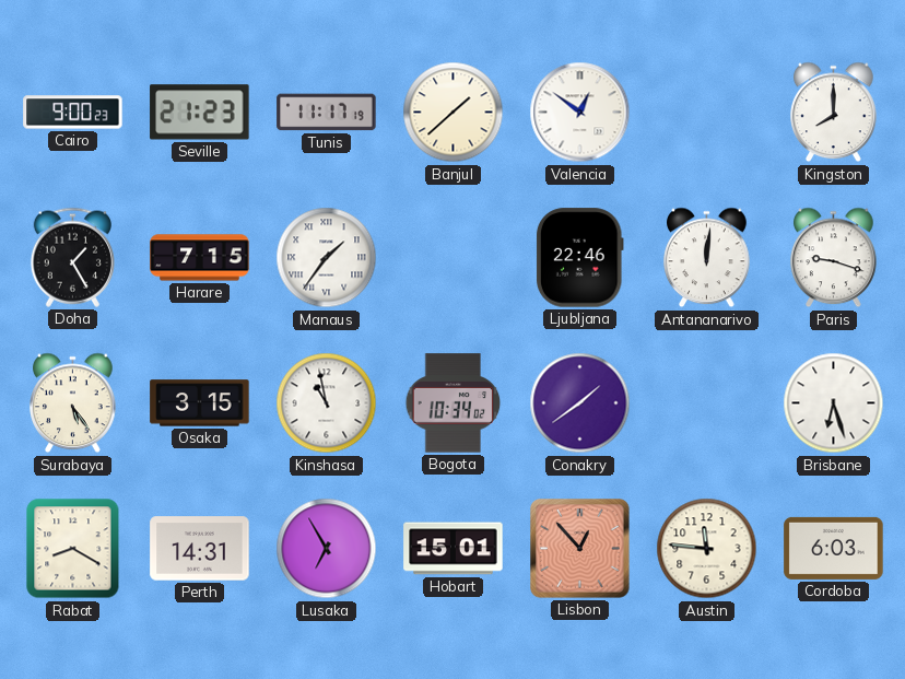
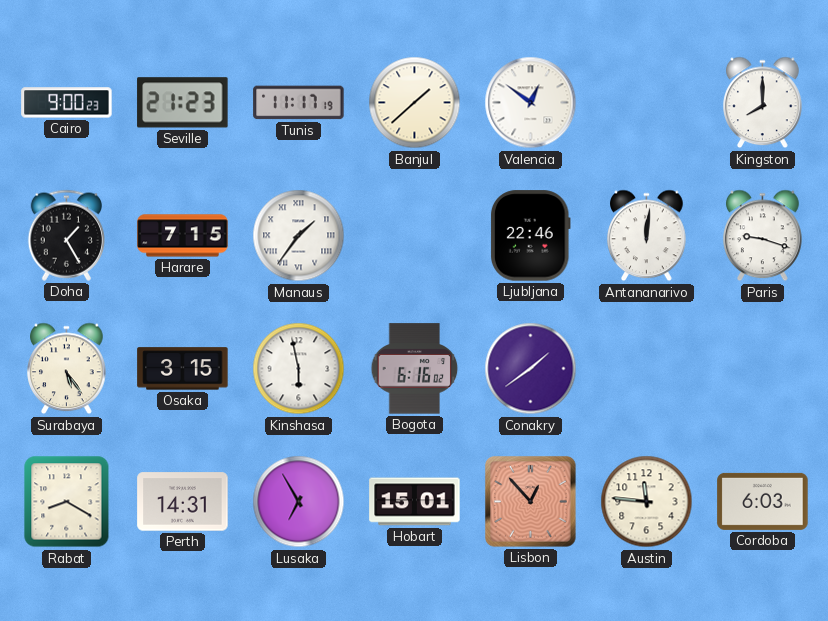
Kinshasa: 10:58 -> 5:58
Bogota: 10:34 -> 6:16
Brisbane: 6:27 -> none
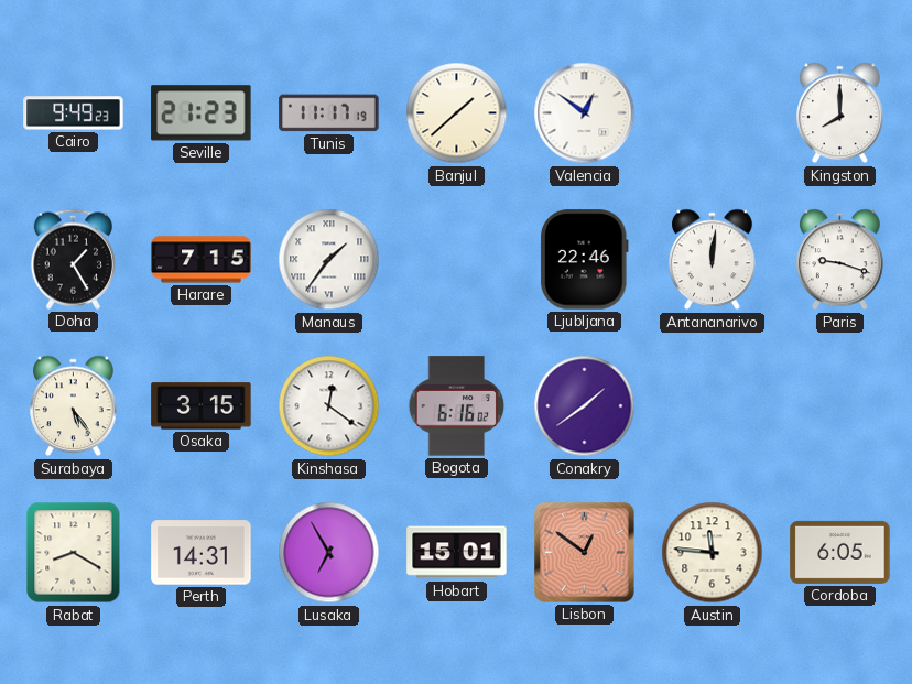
Cairo: 9:00 -> 9:49
Kinshasa: 5:58 -> 12:21
Lisbon: 12:53 -> 12:51
Cordoba: 6:03 -> 6:05
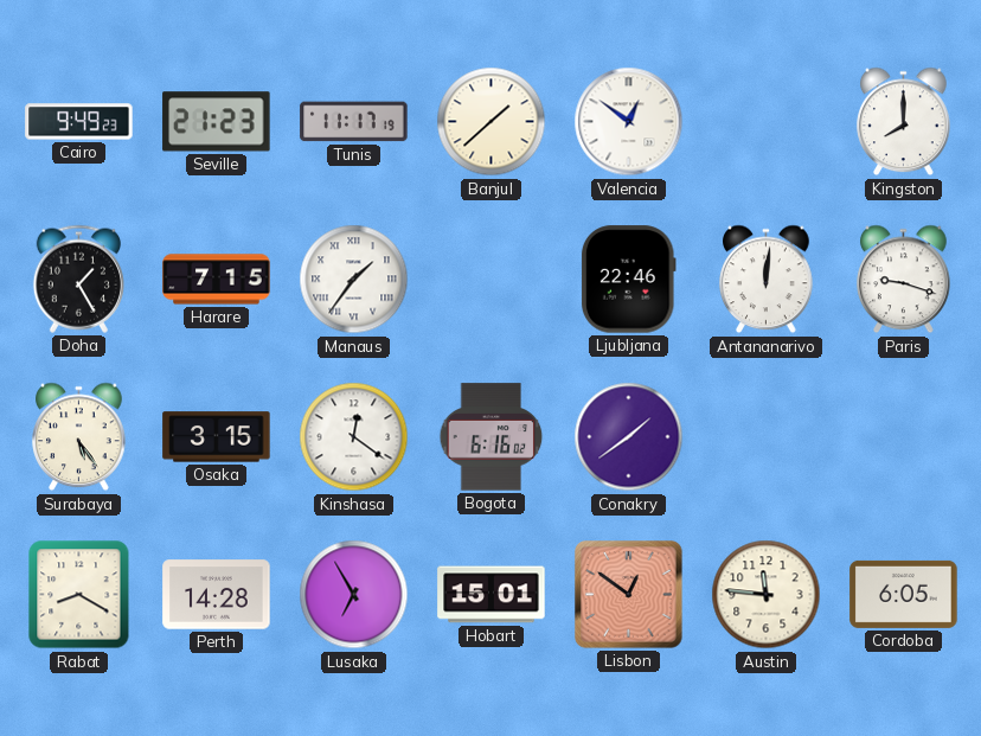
Perth: 14:31 -> 14:28
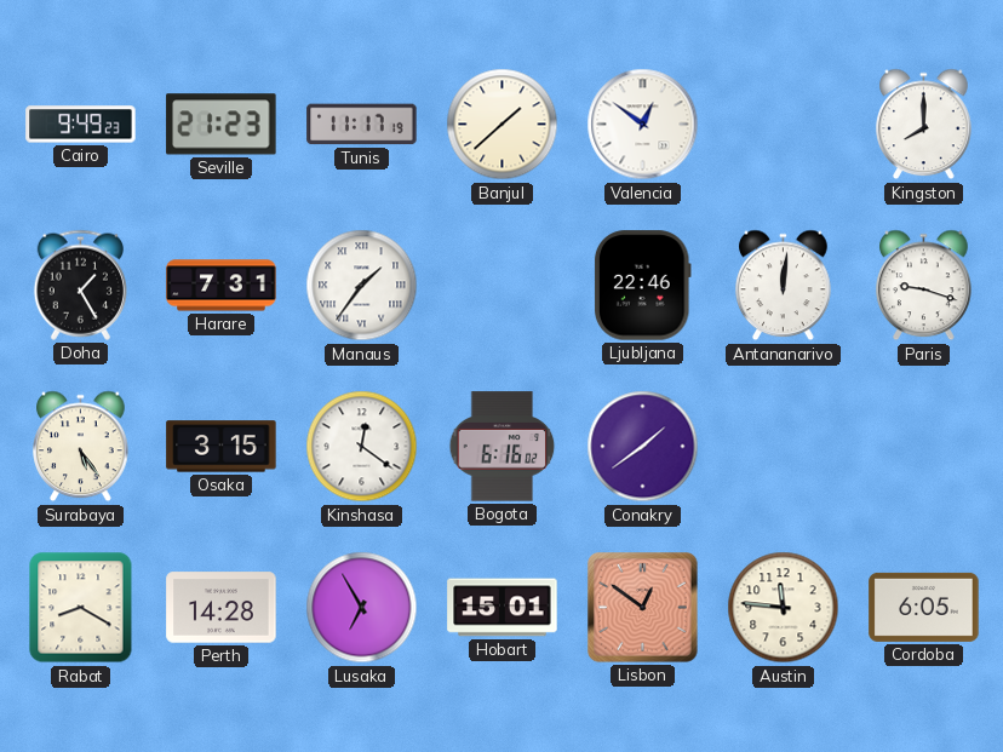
Harare: 7:15 -> 7:31
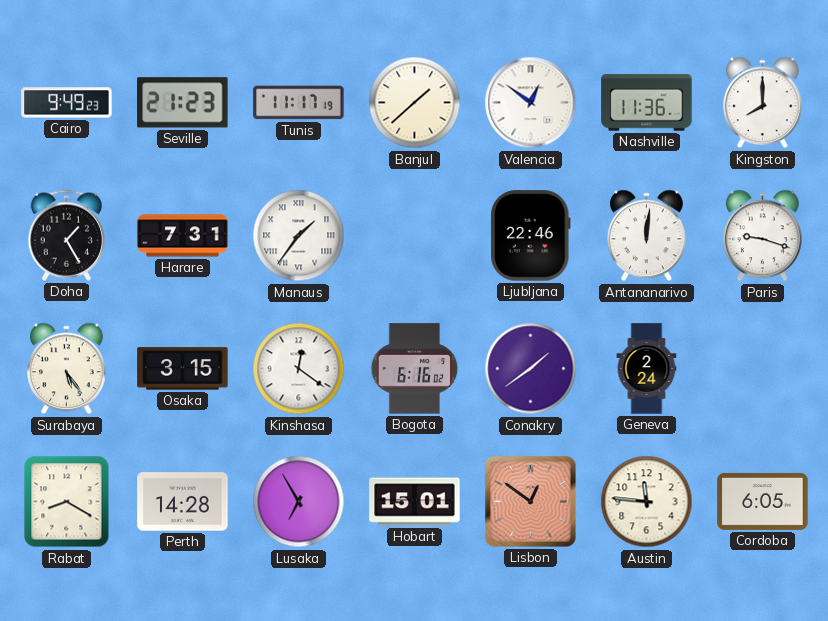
Nashville: none -> 11:36
Geneva: none -> 2:24
